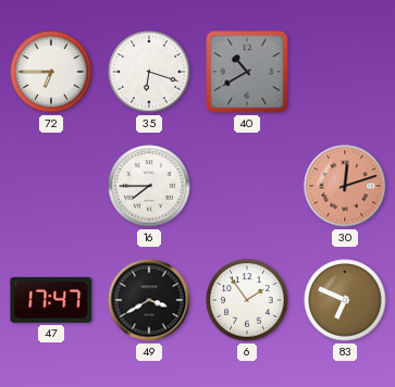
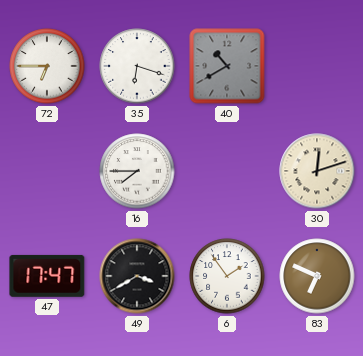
30 dial: salmon -> cream
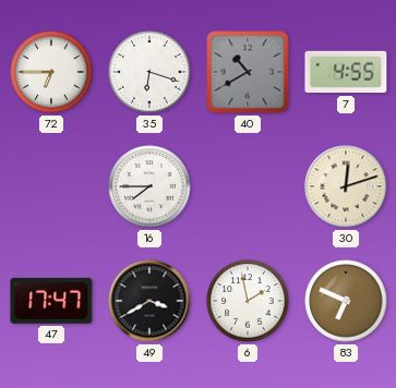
7: none -> 4:55
6: 1:54 -> 1:58
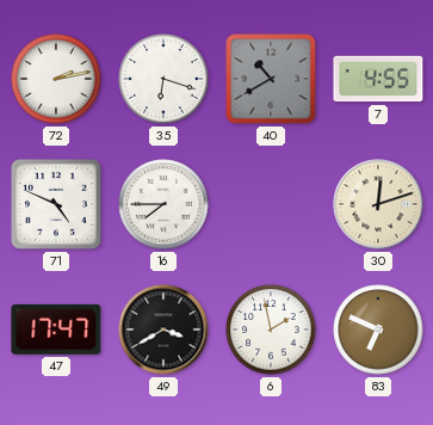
72: 6:45 -> 2:13
71: none -> 4:49
